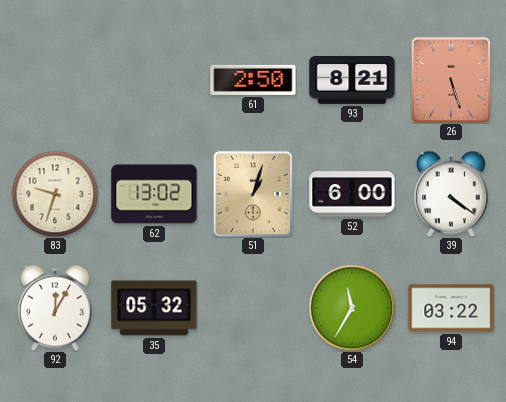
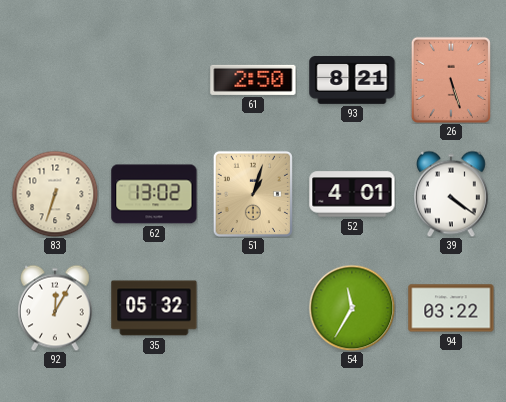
83: 9:33 -> 6:33
52: 6:00 -> 4:01
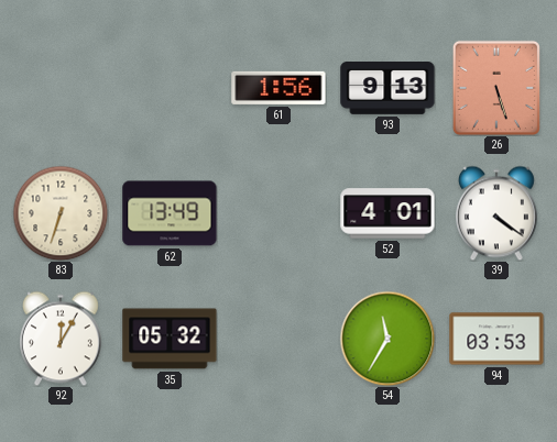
61: 2:50 -> 1:56
93: 8:21 -> 9:13
62: 13:02 -> 13:49
51: 1:03 -> none
94: 03:22 -> 03:53
